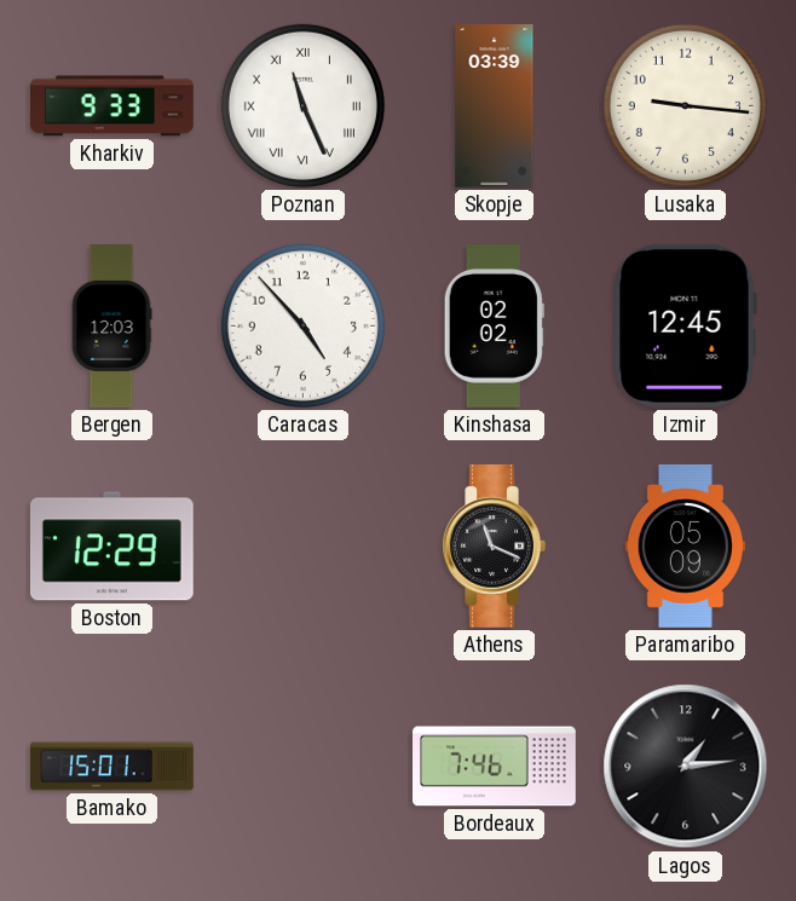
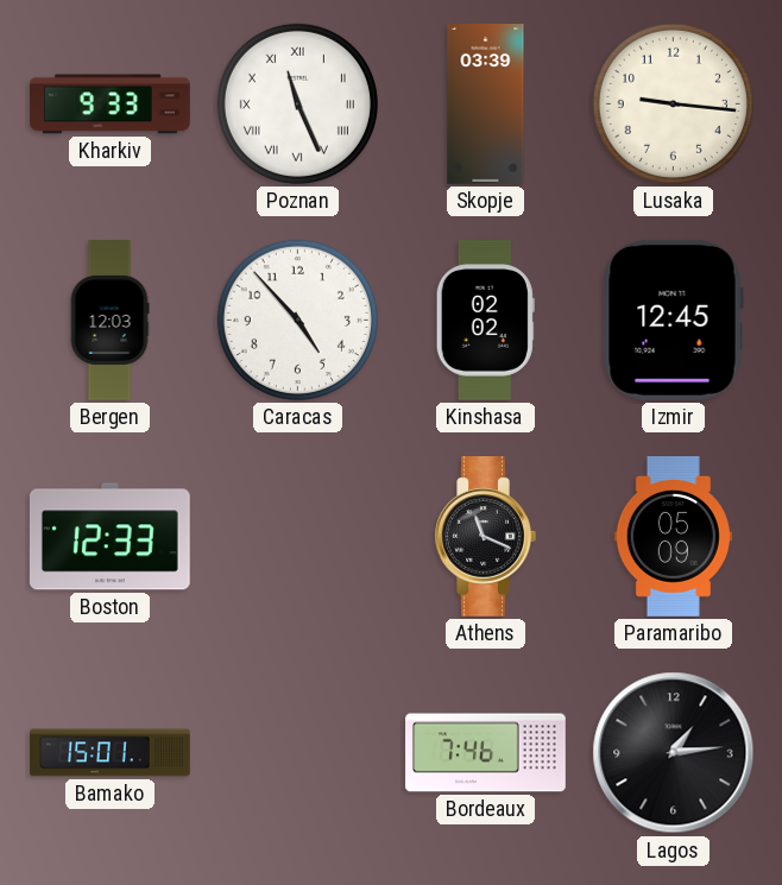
Boston: 12:29 -> 12:33
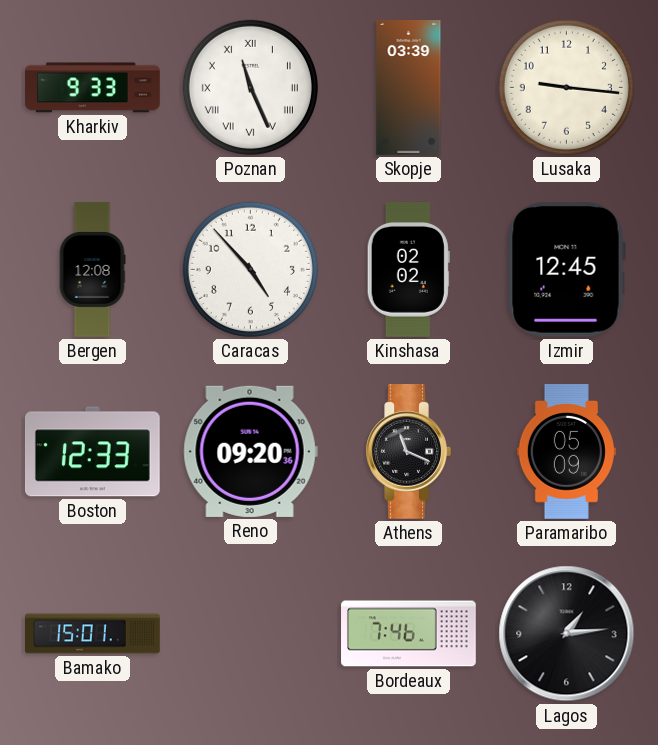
Bergen: 12:03 -> 12:08
Reno: none -> 09:20
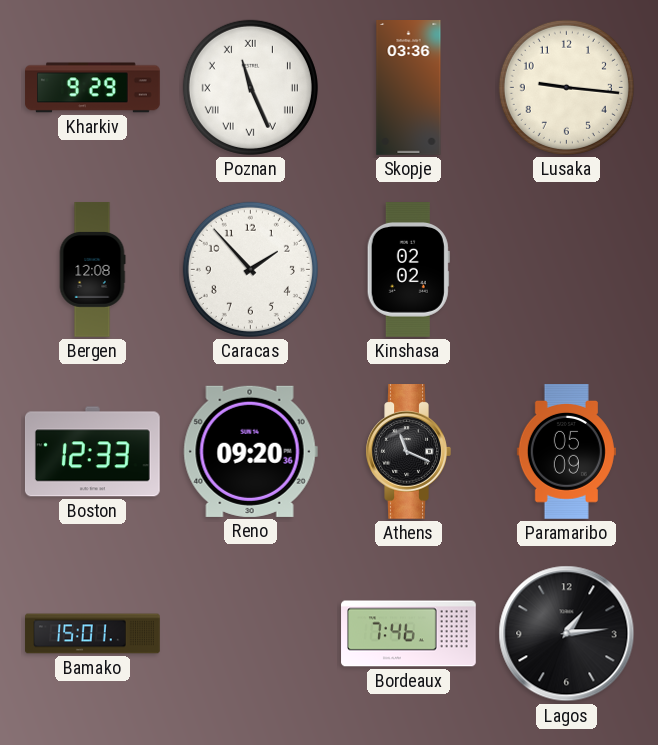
Kharkiv: 9:33 -> 9:29
Skopje: 03:39 -> 03:36
Caracas: 4:53 -> 1:53
Izmir: 12:45 -> none
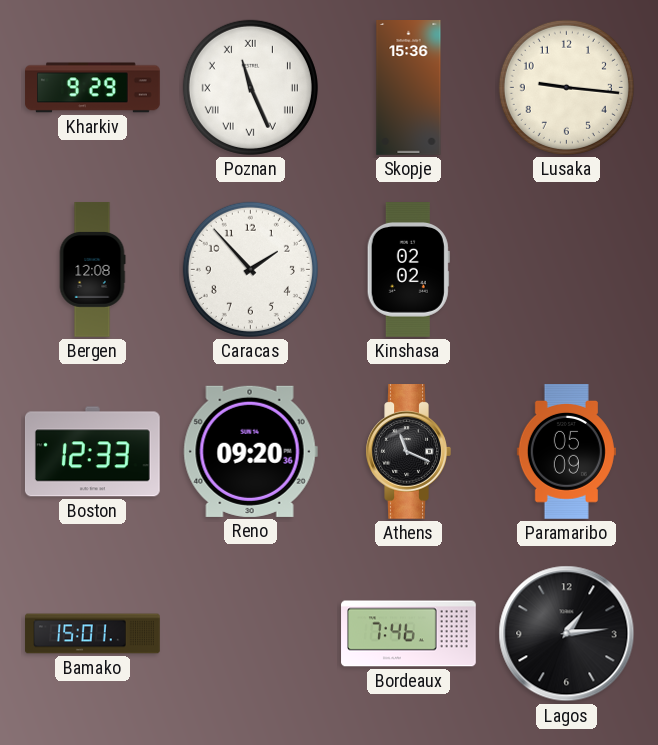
Skopje: 03:36 -> 15:36
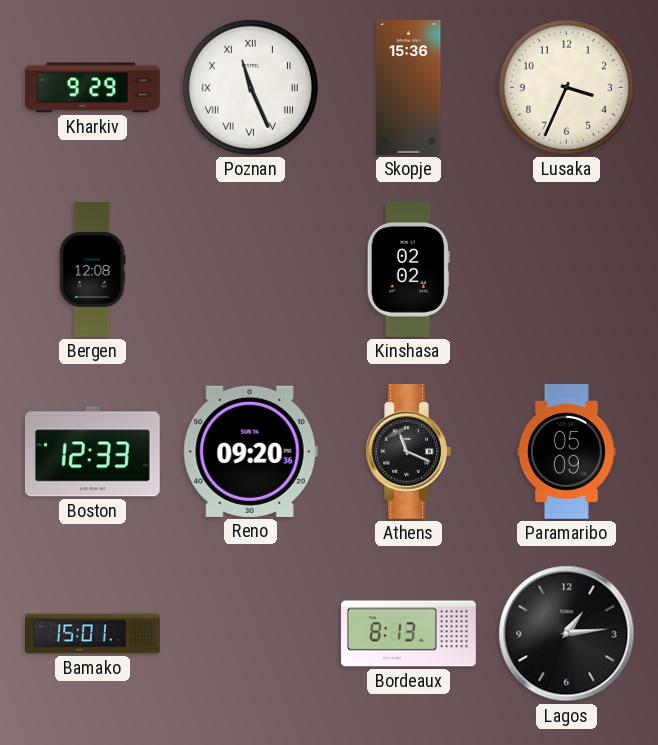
Lusaka: 9:16 -> 3:34
Caracas: 1:53 -> none
Bordeaux: 7:46 -> 8:13
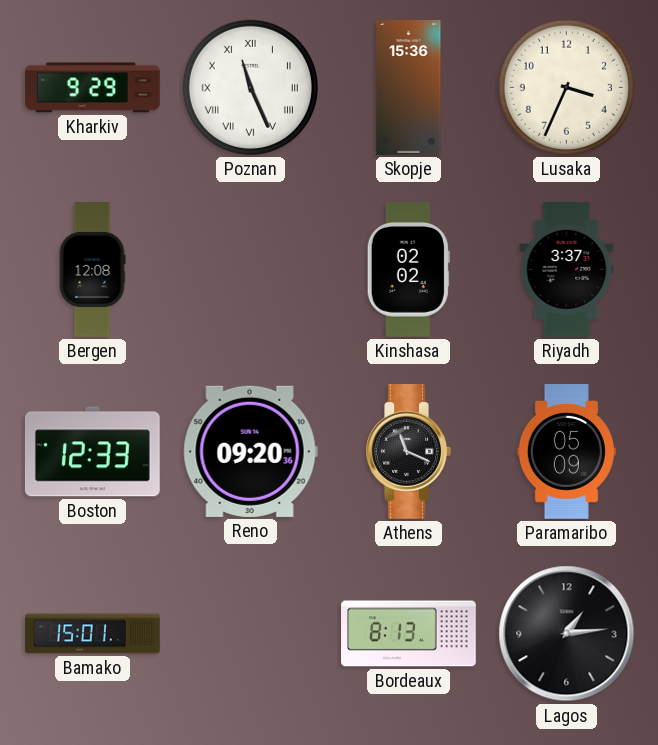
Riyadh: none -> 3:37
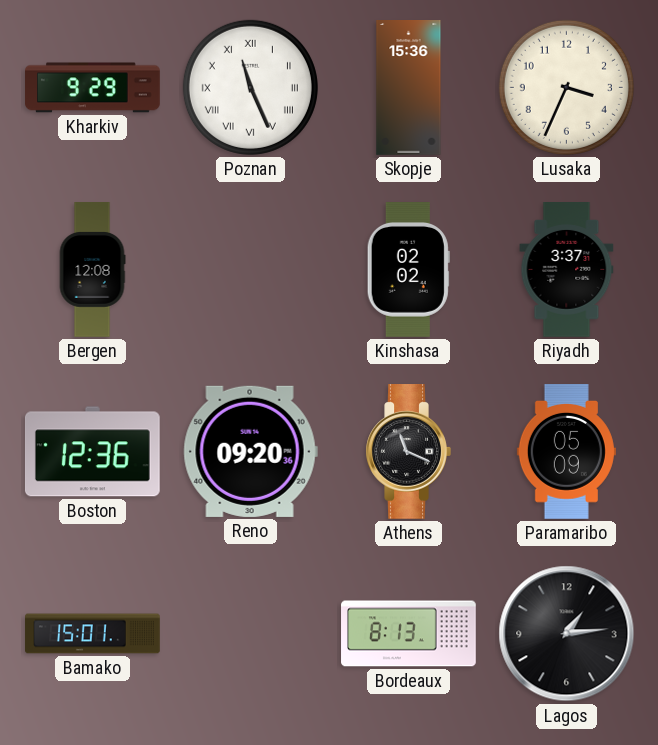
Boston: 12:33 -> 12:36
